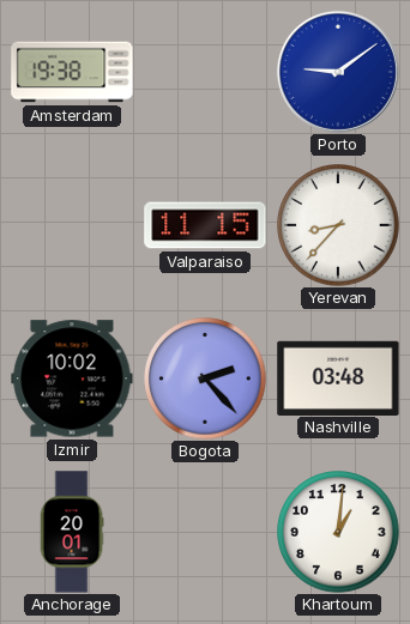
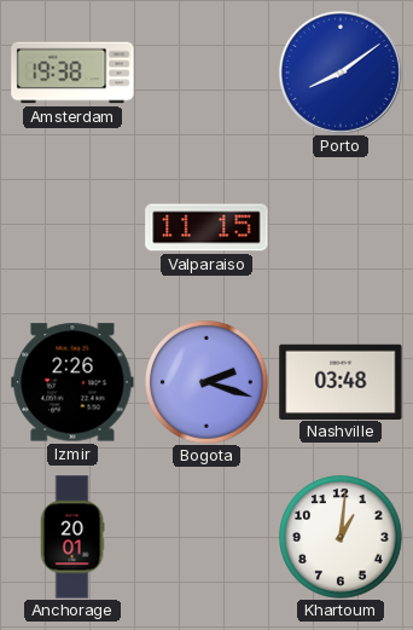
Porto: 9:09 -> 8:09
Yerevan: 8:37 -> none
Izmir: 10:02 -> 2:26
Bogota: 2:23 -> 2:18
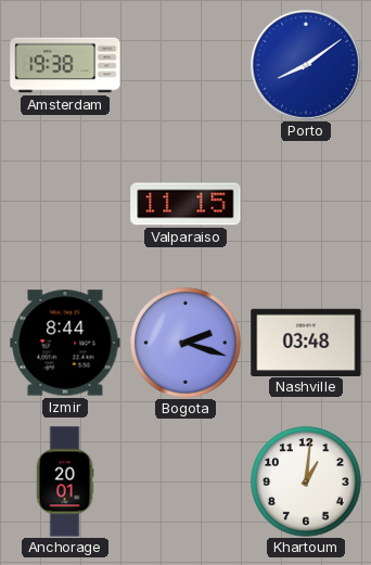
Izmir: 2:26 -> 8:44
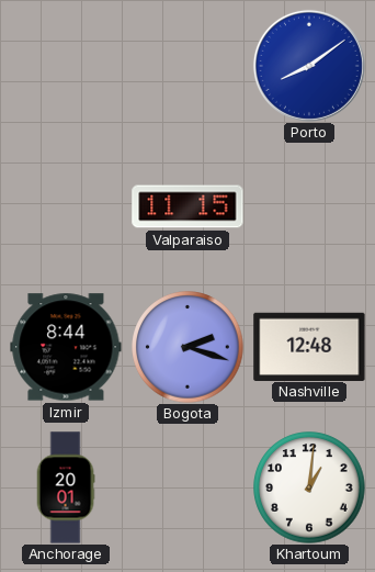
Amsterdam: 19:38 -> none
Nashville: 03:48 -> 12:48
